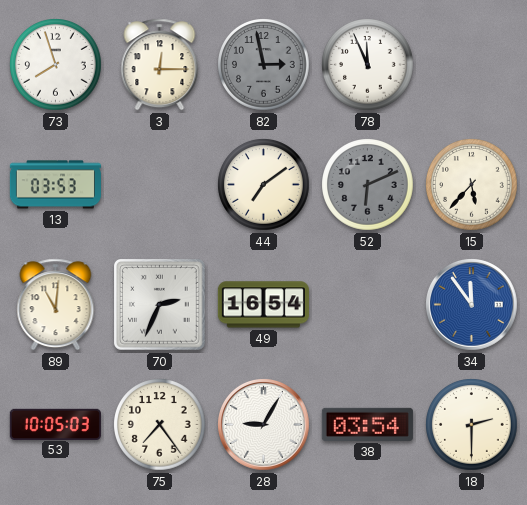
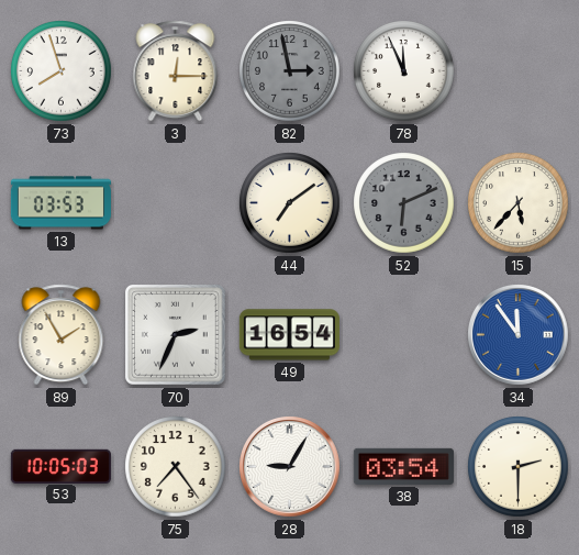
89: 11:01 -> 1:55
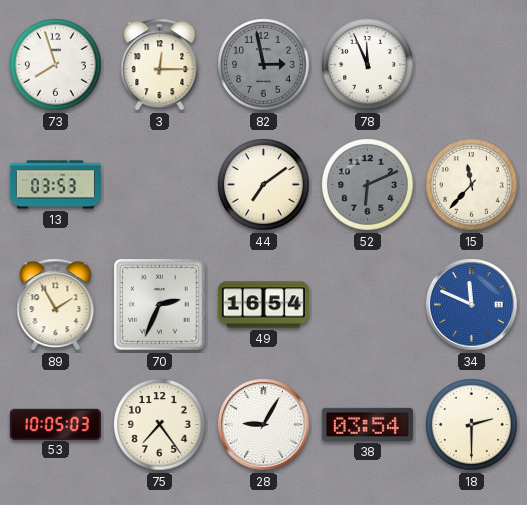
15: 5:37 -> 11:37
34: 11:54 -> 11:49
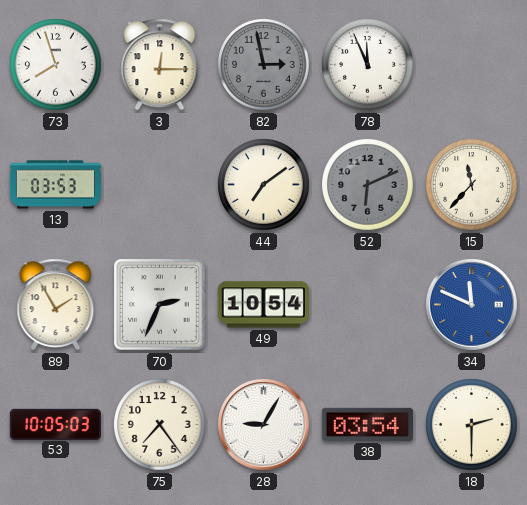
49: 16:54 -> 10:54
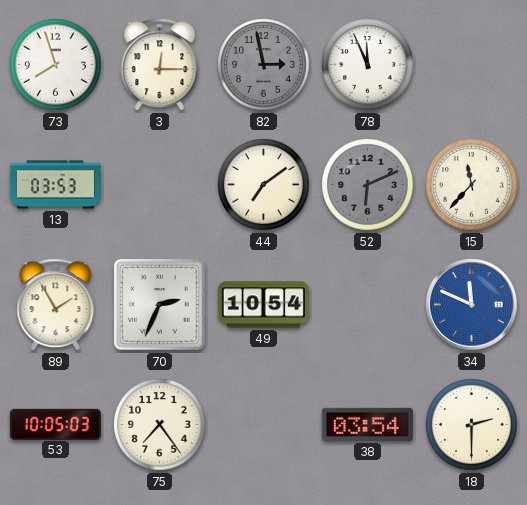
28: 9:05 -> none
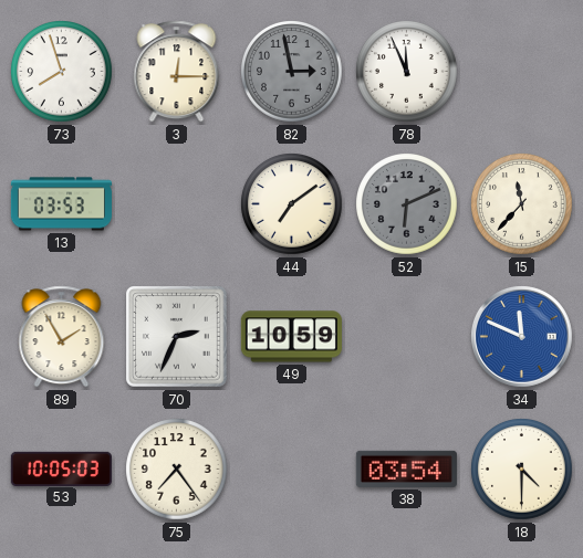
49: 10:54 -> 10:59
18: 2:30 -> 4:30
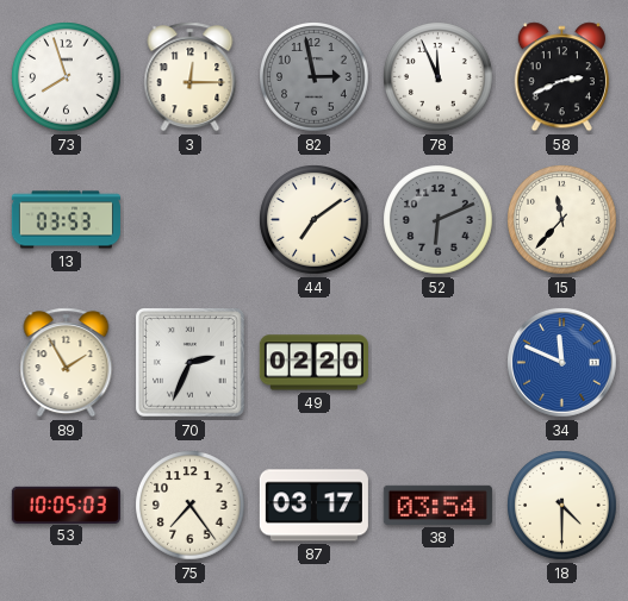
58: none -> 2:41
49: 10:59 -> 02:20
87: none -> 03:17
